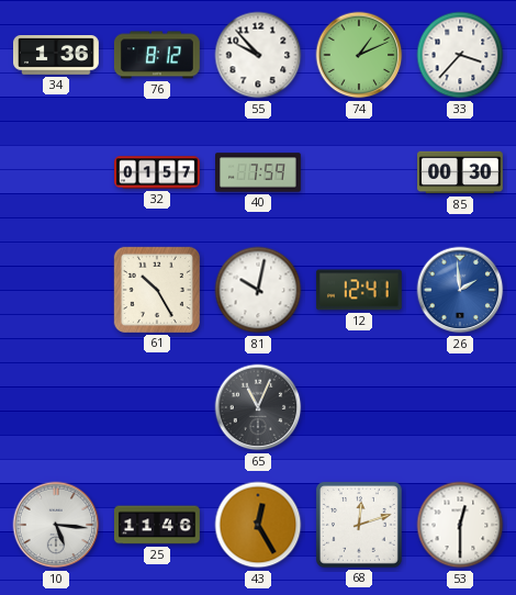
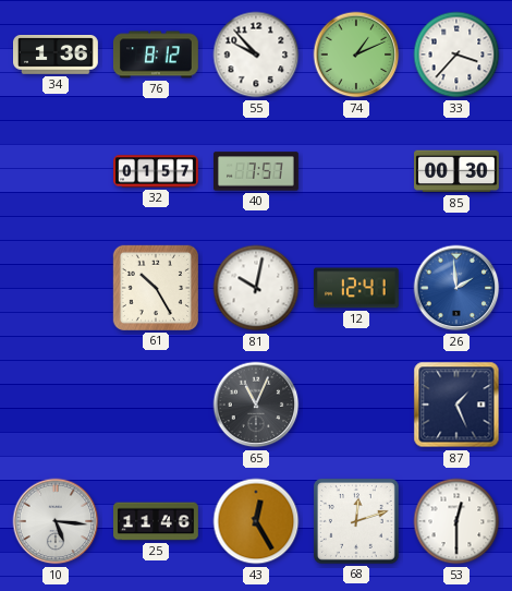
40: 7:59 -> 7:57
87: none -> 1:26
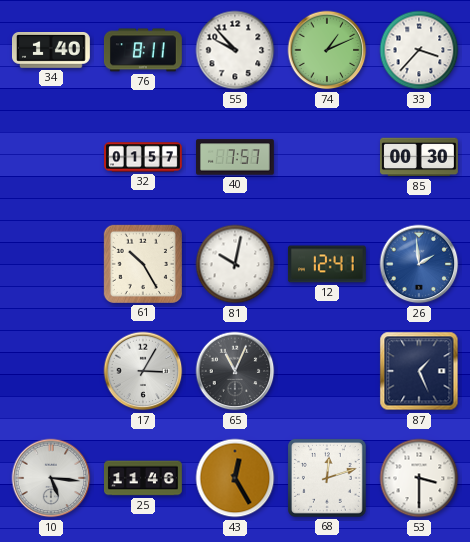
34: 1:36 -> 1:40
76: 8:12 -> 8:11
17: none -> 3:05
53: 12:30 -> 3:30
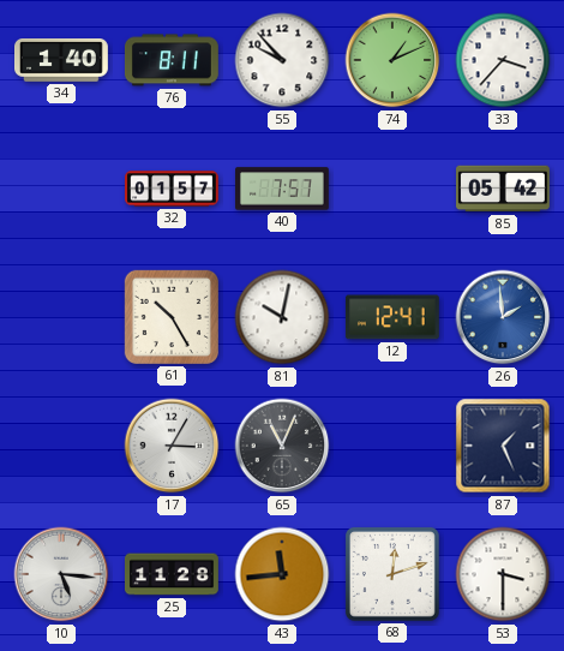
85: 00:30 -> 05:42
25: 11:46 -> 11:28
43: 12:25 -> 11:44
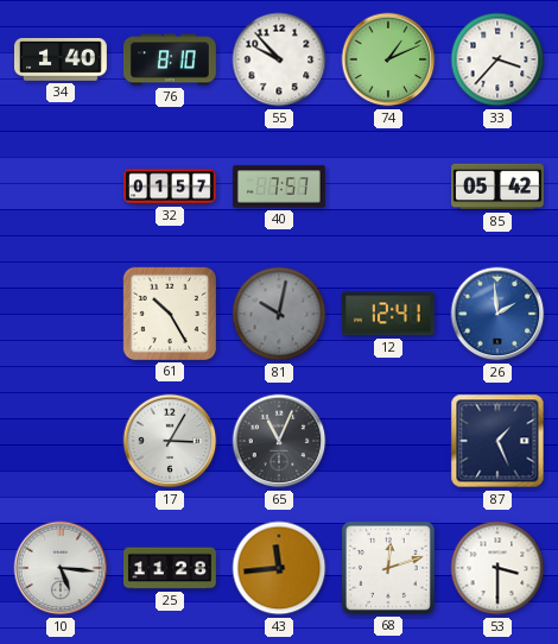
76: 8:11 -> 8:10
81 dial: white -> grey
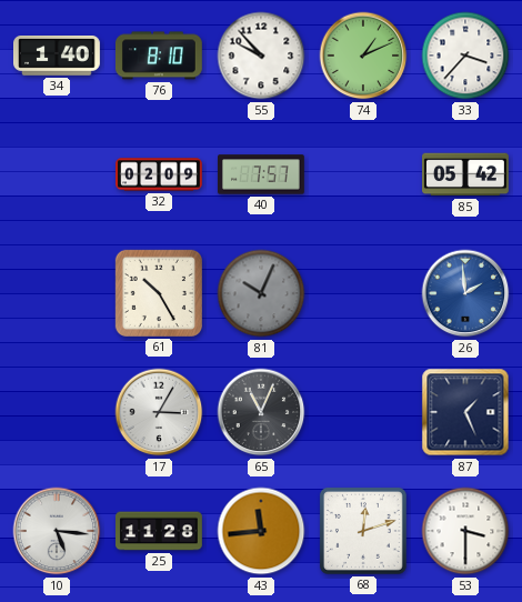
32: 01:57 -> 02:09
81: 10:02 -> 10:04
12: 12:41 -> none
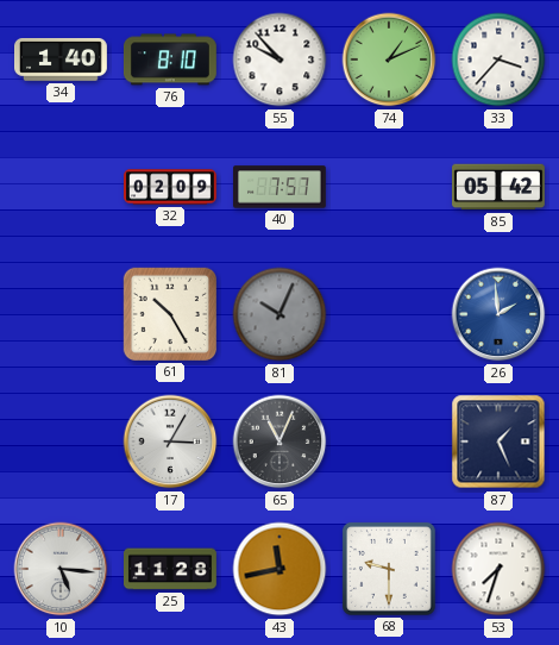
43: 11:44 -> 11:43
68: 12:12 -> 9:30
53: 3:30 -> 7:33
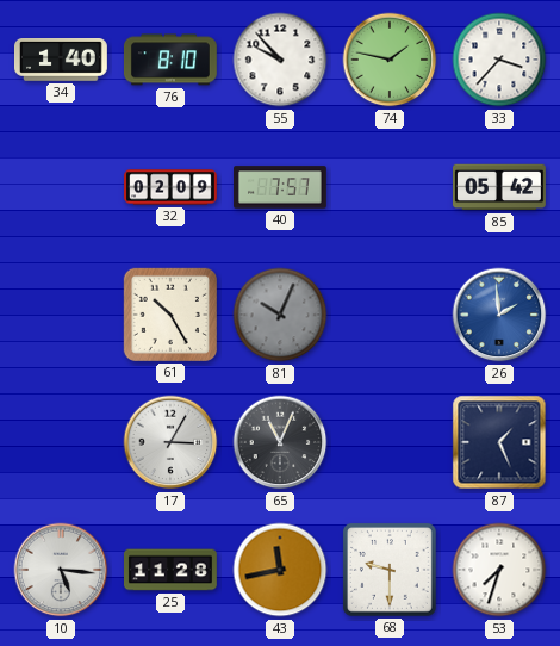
74: 1:11 -> 1:47
